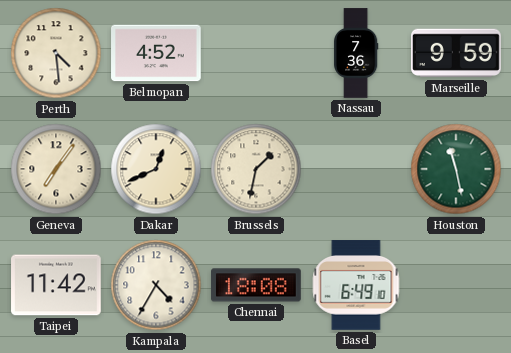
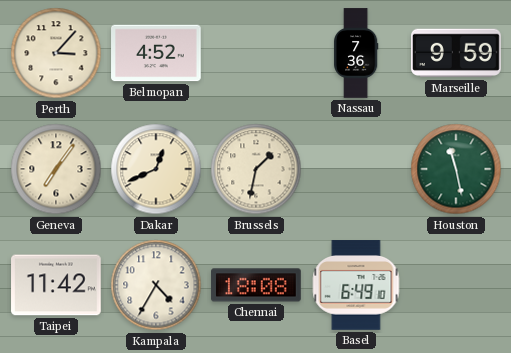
Perth: 4:29 -> 3:07
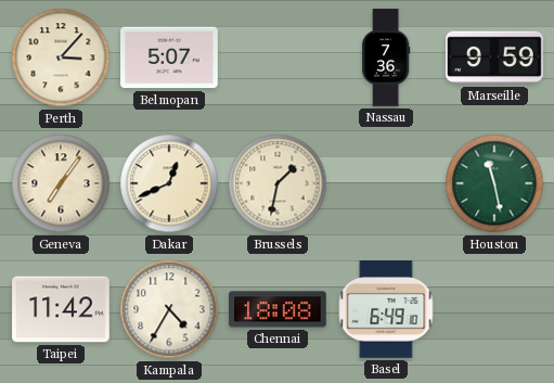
Belmopan: 4:52 -> 5:07
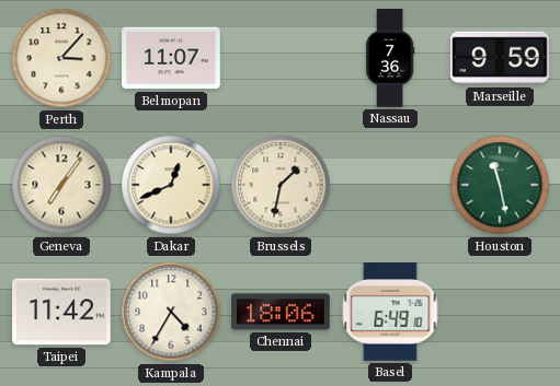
Belmopan: 5:07 -> 11:07
Chennai: 18:08 -> 18:06
